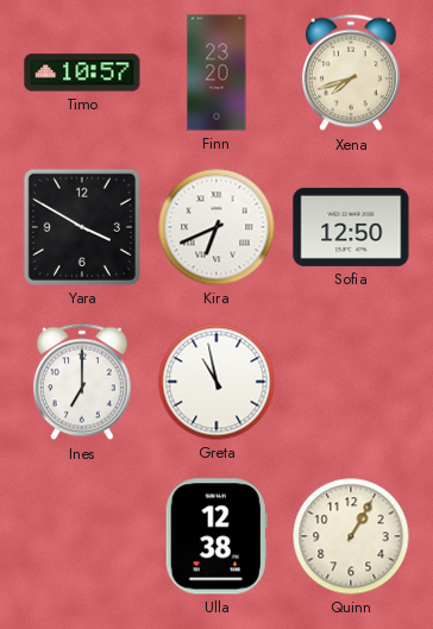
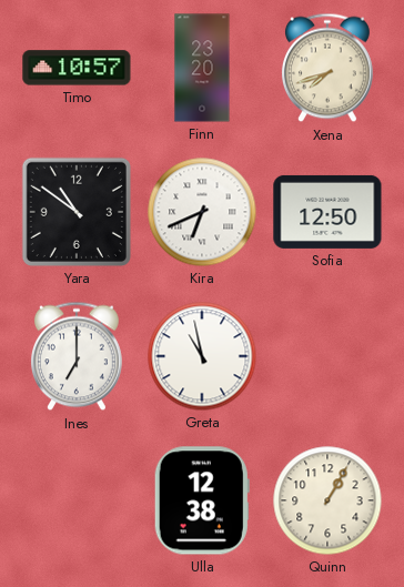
Yara: 3:50 -> 10:51
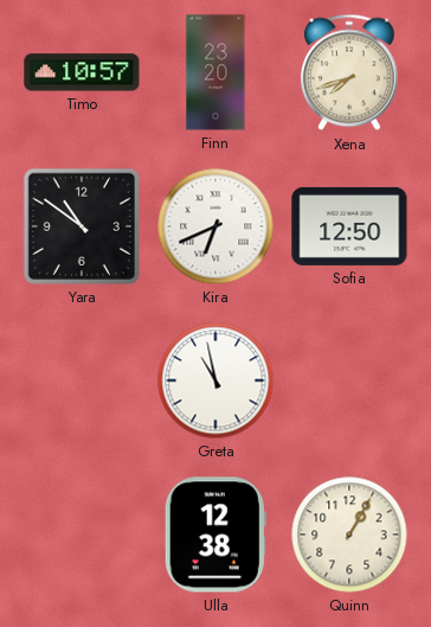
Ines: 7:00 -> none
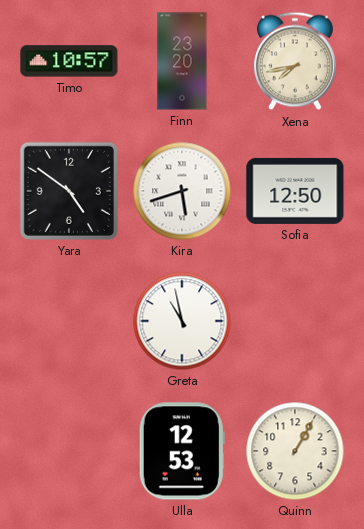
Xena: 7:42 -> 7:43
Yara: 10:51 -> 4:51
Kira: 6:41 -> 5:42
Ulla: 12:38 -> 12:53
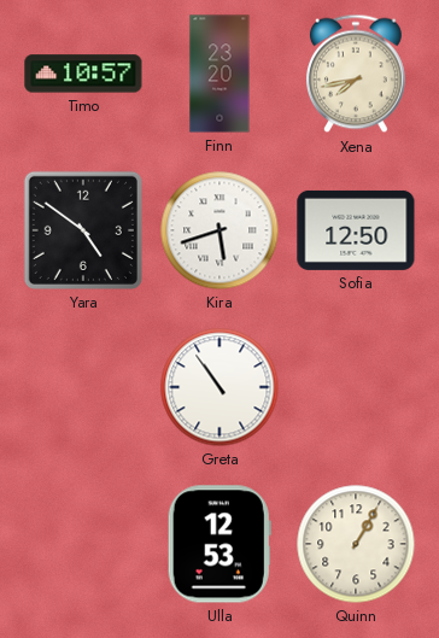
Greta: 10:58 -> 10:54
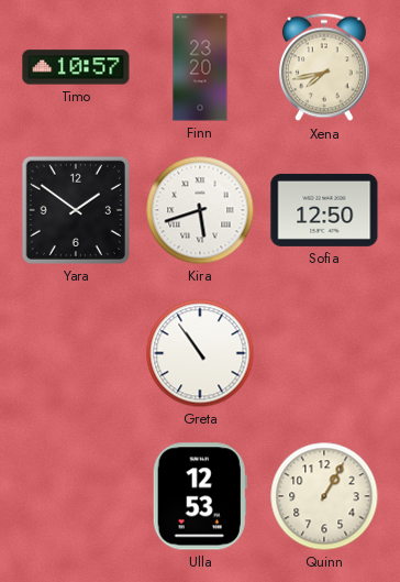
Yara: 4:51 -> 1:51
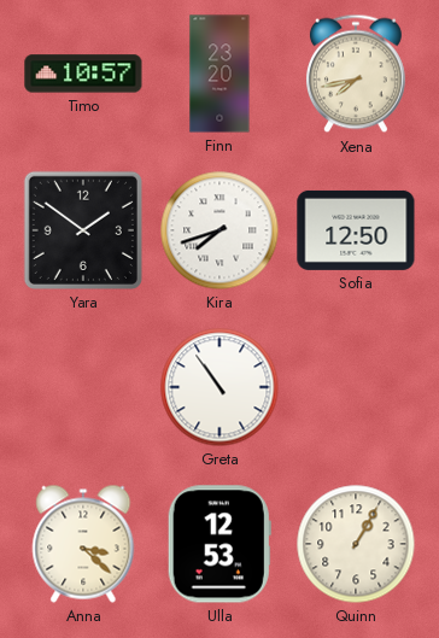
Kira: 5:42 -> 7:42
Anna: none -> 3:22
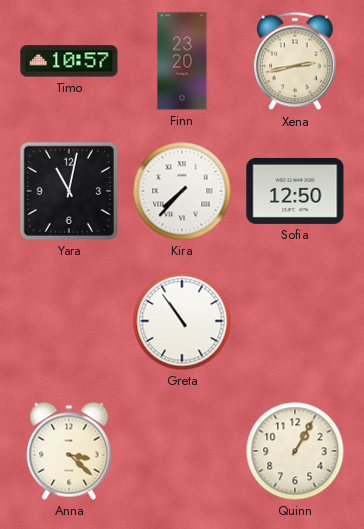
Xena: 7:43 -> 2:43
Yara: 1:51 -> 11:02
Kira: 7:42 -> 7:37
Ulla: 12:53 -> none
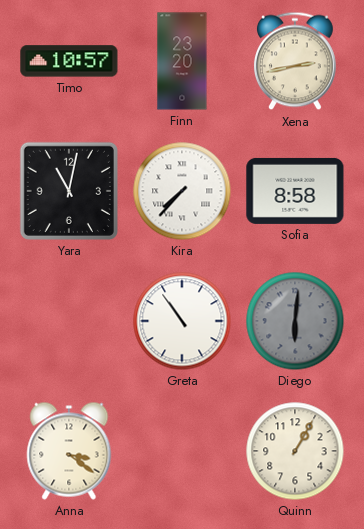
Sofia: 12:50 -> 8:58
Diego: none -> 6:01
Anna: 3:22 -> 3:21
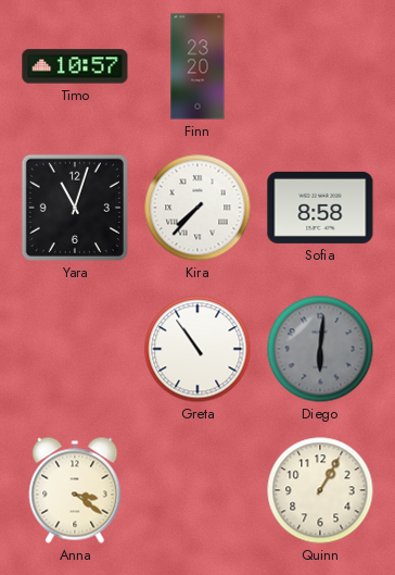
Xena: 2:43 -> none
Yara: 11:02 -> 11:03
